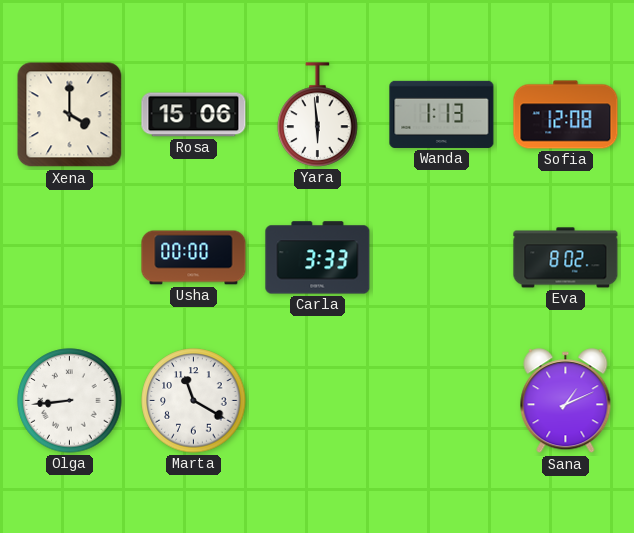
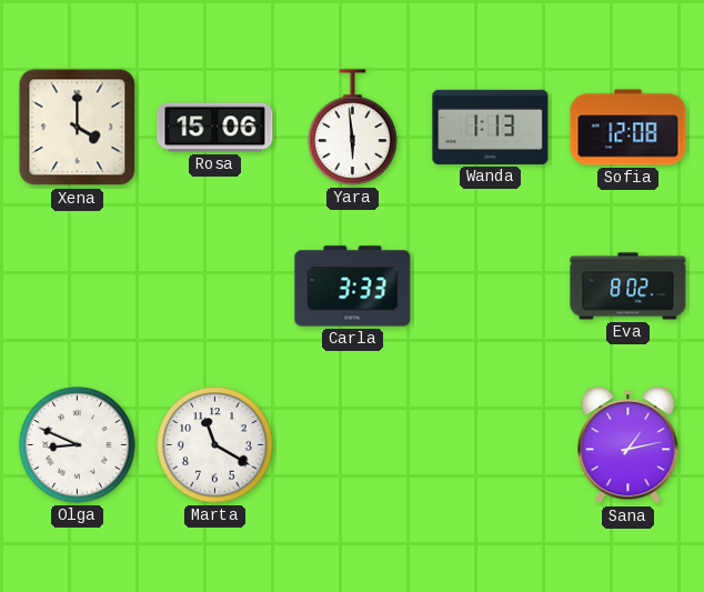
Usha: 00:00 -> none
Olga: 8:44 -> 8:49
Sana: 1:11 -> 1:13
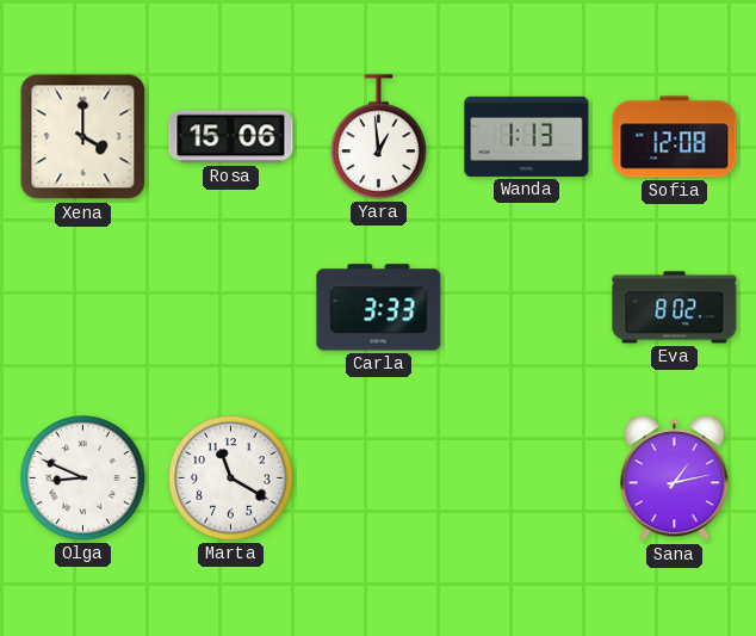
Yara: 5:59 -> 12:59
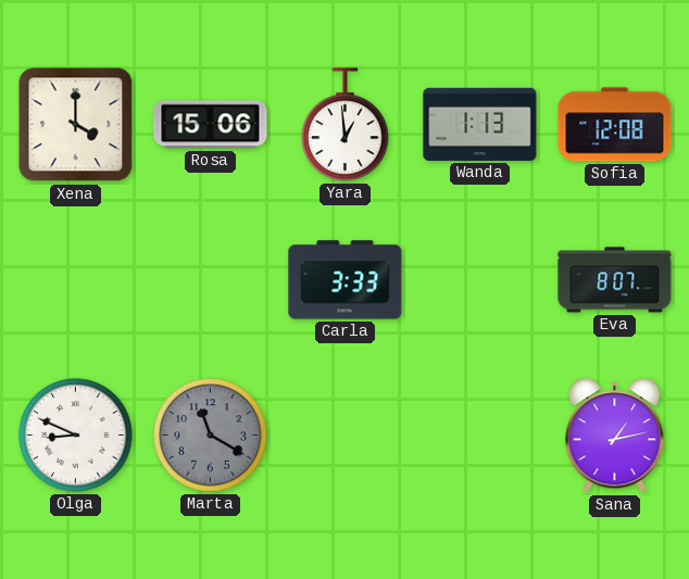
Eva: 8:02 -> 8:07
Marta dial: white -> grey
